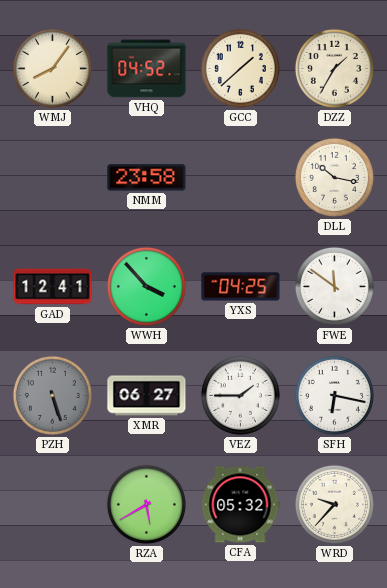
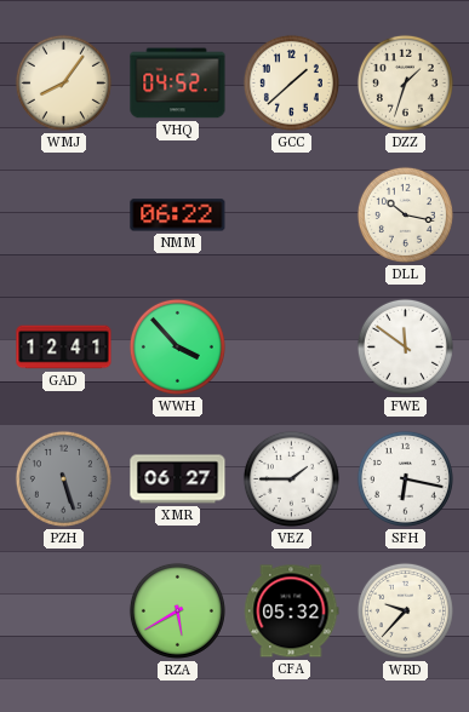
DZZ: 1:35 -> 1:33
NMM: 23:58 -> 06:22
YXS: 04:25 -> none
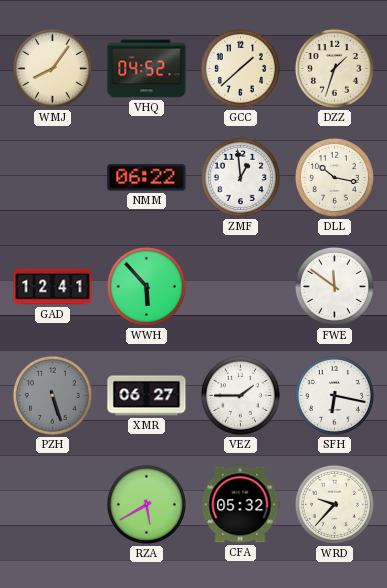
ZMF: none -> 12:59
WWH: 3:53 -> 5:53
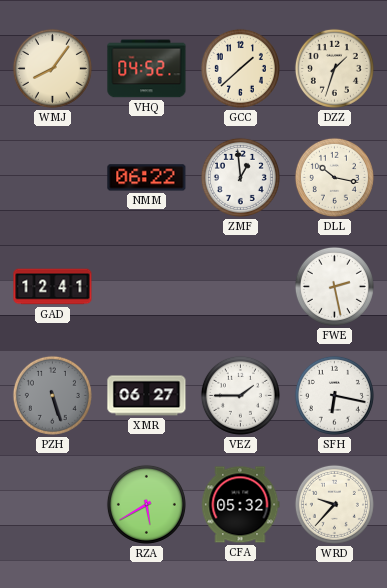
WWH: 5:53 -> none
FWE: 11:51 -> 2:28
